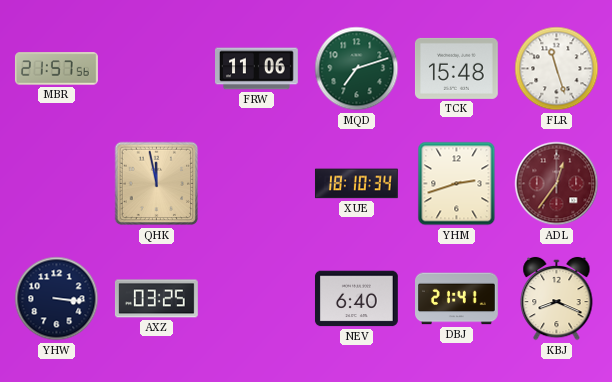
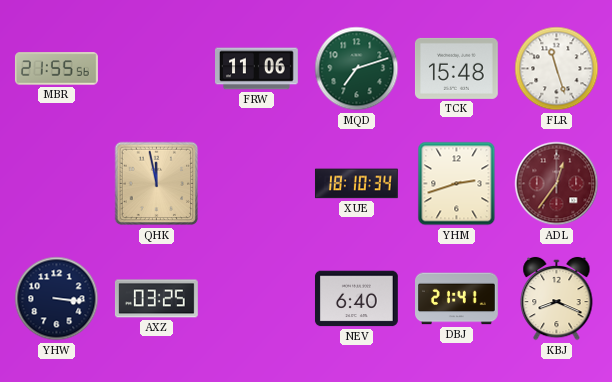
MBR: 21:57 -> 21:55
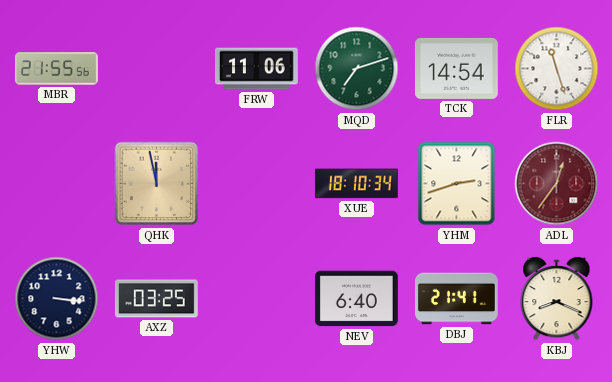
TCK: 15:48 -> 14:54
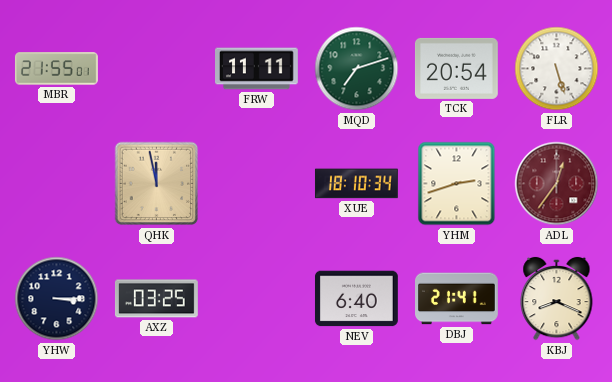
MBR: 21:55:56 -> 21:55:01
FRW: 11:06 -> 11:11
TCK: 14:54 -> 20:54
FLR: 11:27 -> 5:27
YHW: 3:16 -> 3:15
